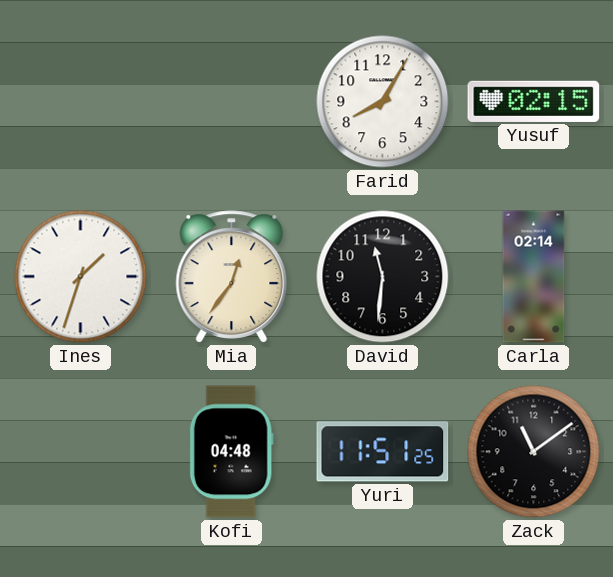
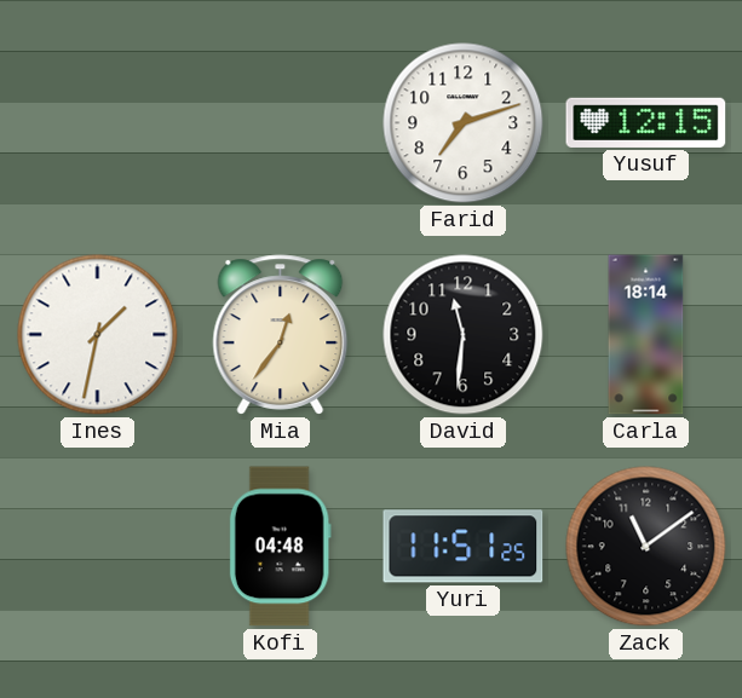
Farid: 8:05 -> 7:12
Yusuf: 02:15 -> 12:15
Ines: 1:33 -> 1:32
Carla: 02:14 -> 18:14
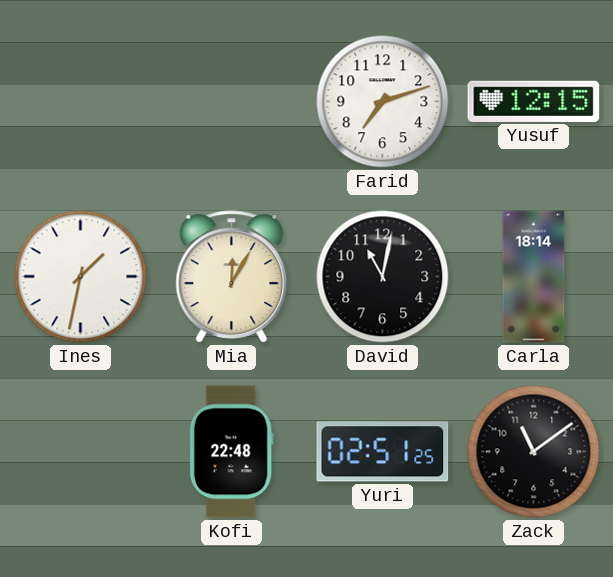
Mia: 12:36 -> 12:05
David: 11:31 -> 11:02
Kofi: 04:48 -> 22:48
Yuri: 11:51 -> 02:51
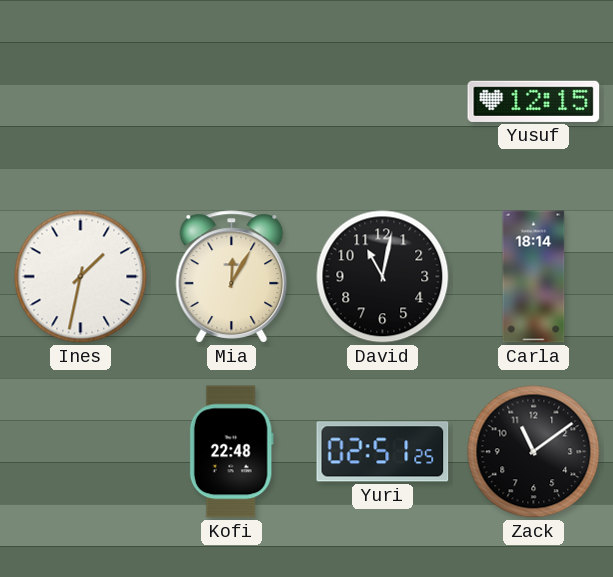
Farid: 7:12 -> none
